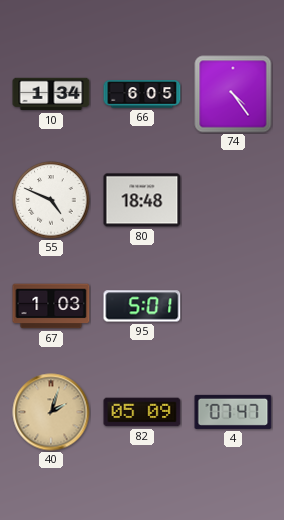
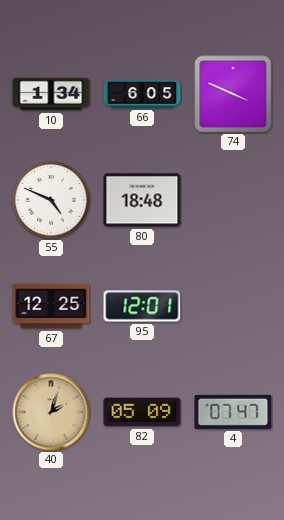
74: 4:24 -> 3:49
67: 1:03 -> 12:25
95: 5:01 -> 12:01
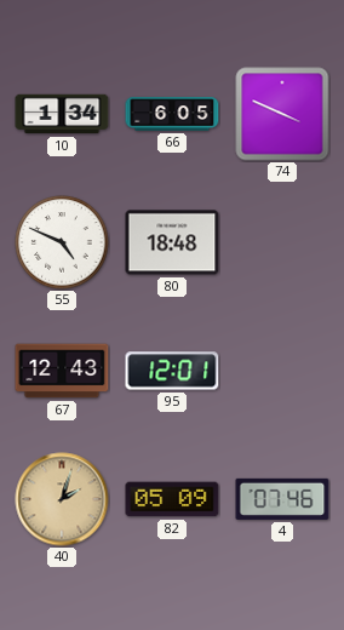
67: 12:25 -> 12:43
4: 07:47 -> 07:46
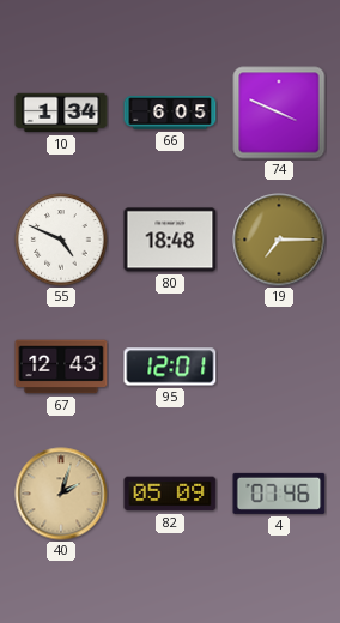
19: none -> 7:15
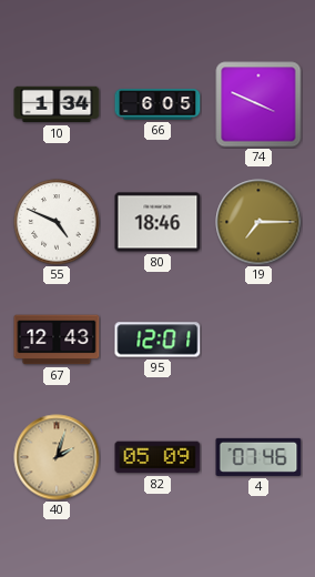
80: 18:48 -> 18:46
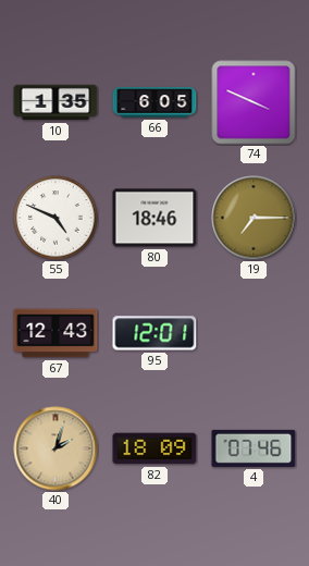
10: 1:34 -> 1:35
82: 05:09 -> 18:09
